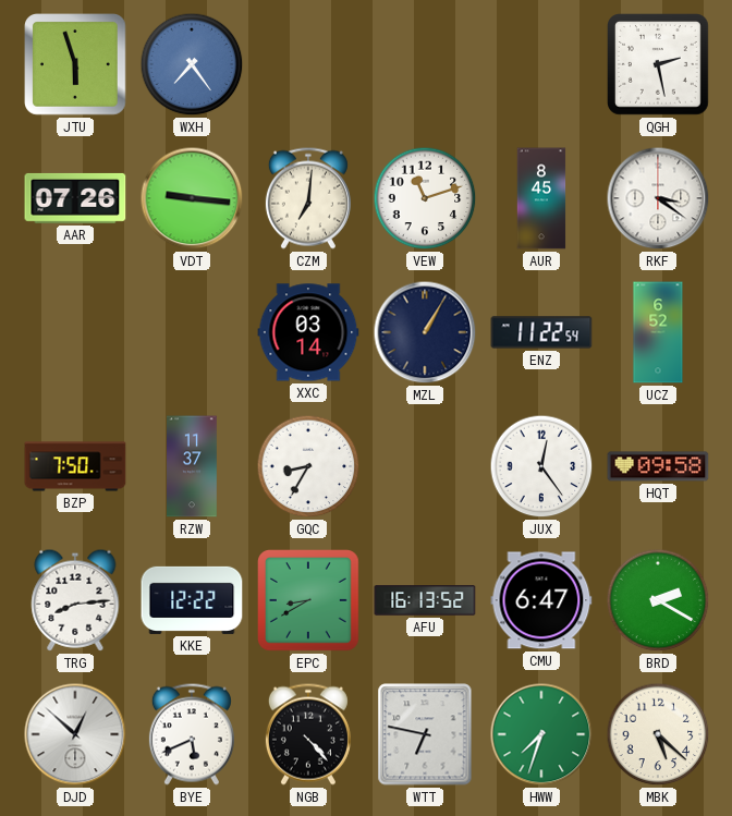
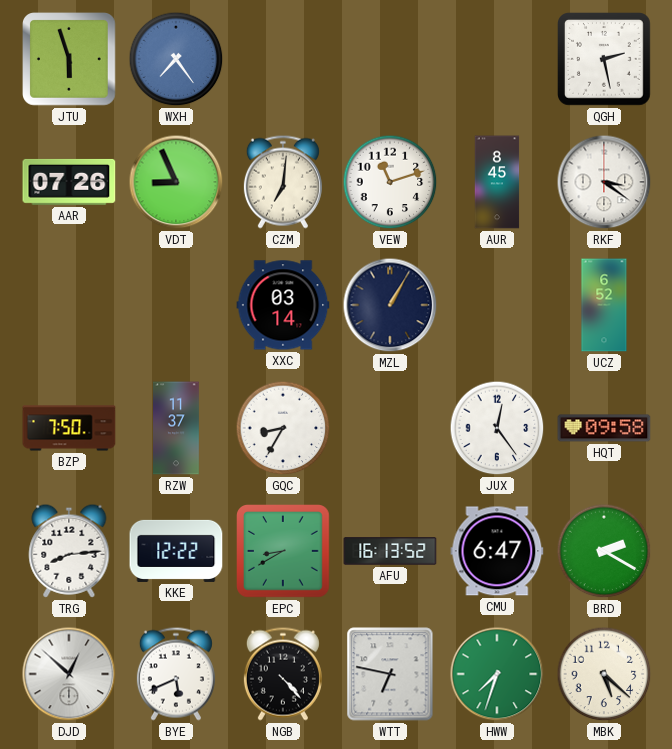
VDT: 9:16 -> 8:56
ENZ: 11:22 -> none
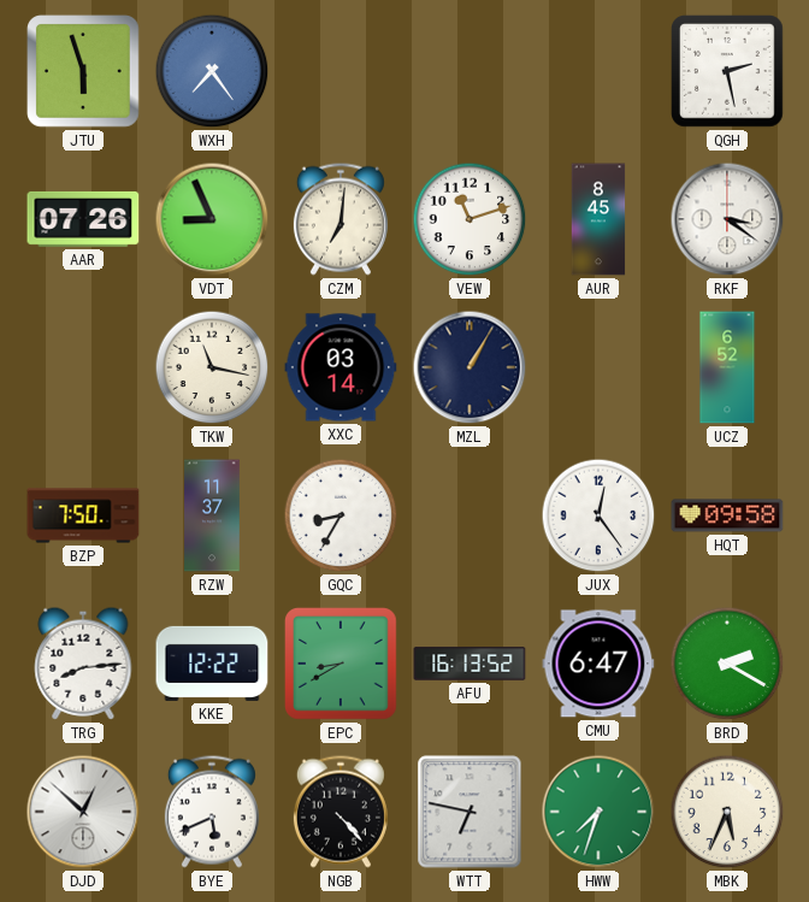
TKW: none -> 11:17
MBK: 5:22 -> 5:34
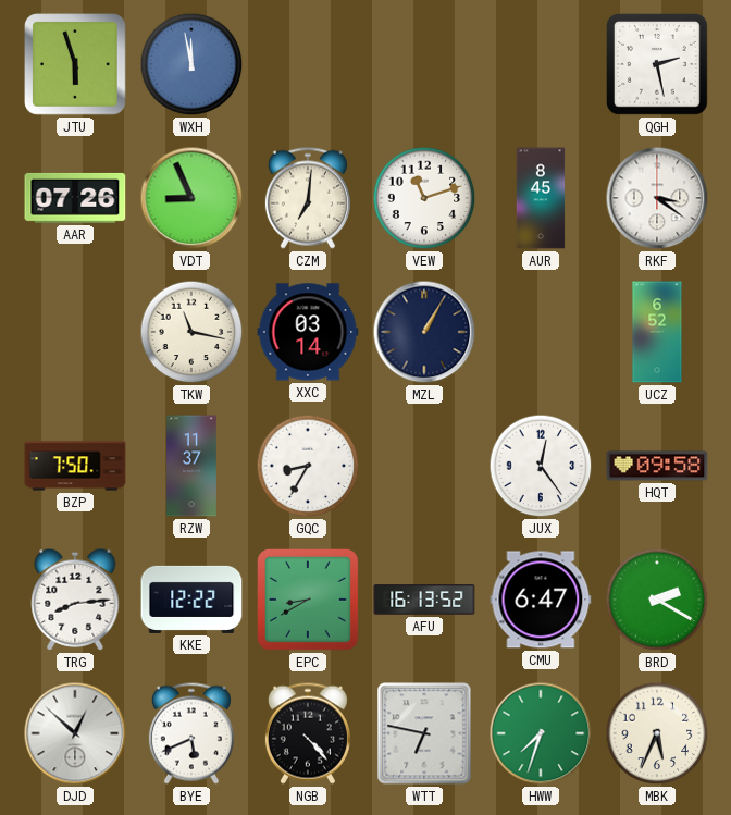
WXH: 7:24 -> 11:58
